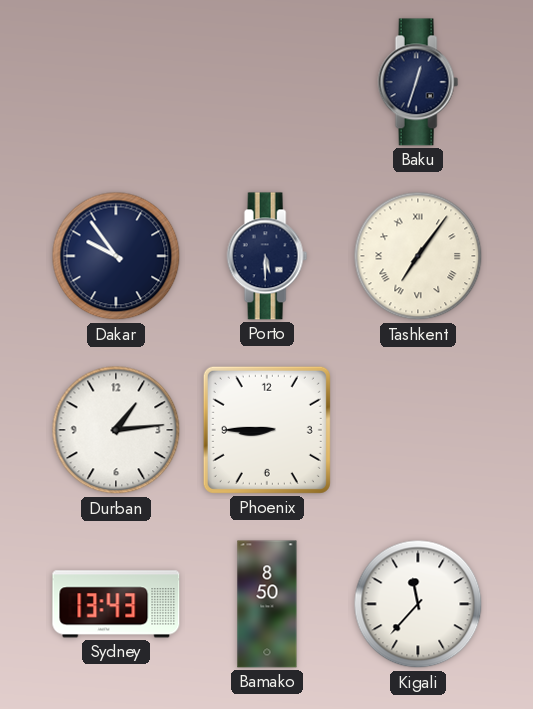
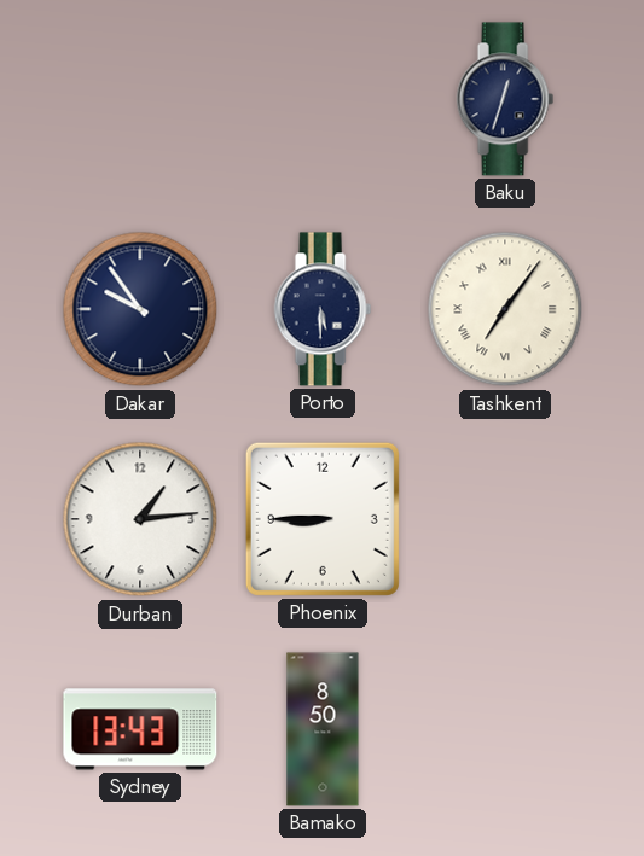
Kigali: 11:37 -> none
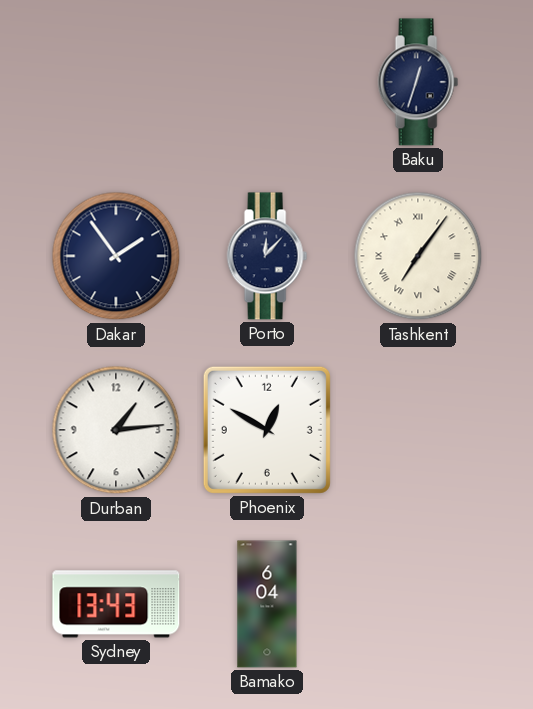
Dakar: 9:54 -> 1:54
Porto: 5:30 -> 12:07
Phoenix: 8:45 -> 12:50
Bamako: 8:50 -> 6:04
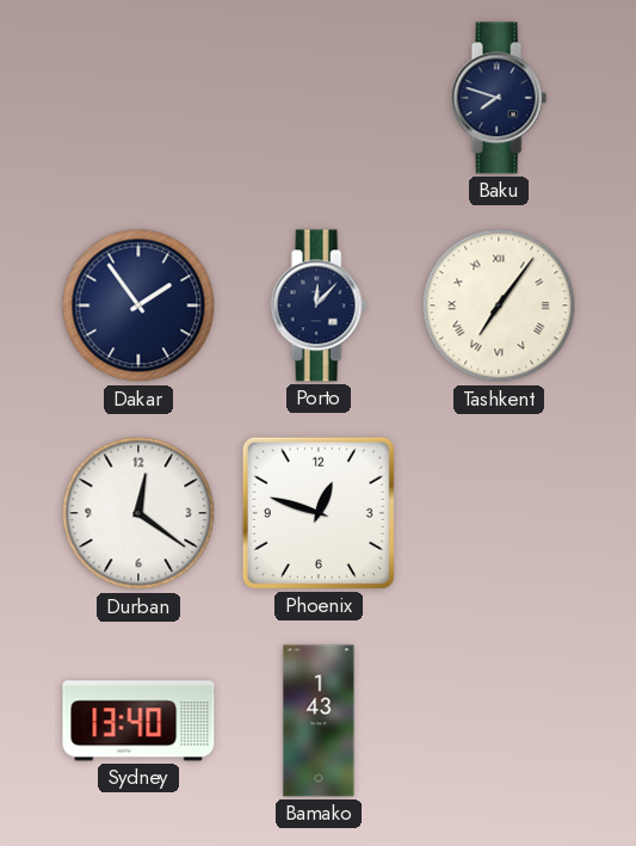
Baku: 12:33 -> 7:48
Durban: 1:14 -> 12:21
Phoenix: 12:50 -> 12:48
Sydney: 13:43 -> 13:40
Bamako: 6:04 -> 1:43
